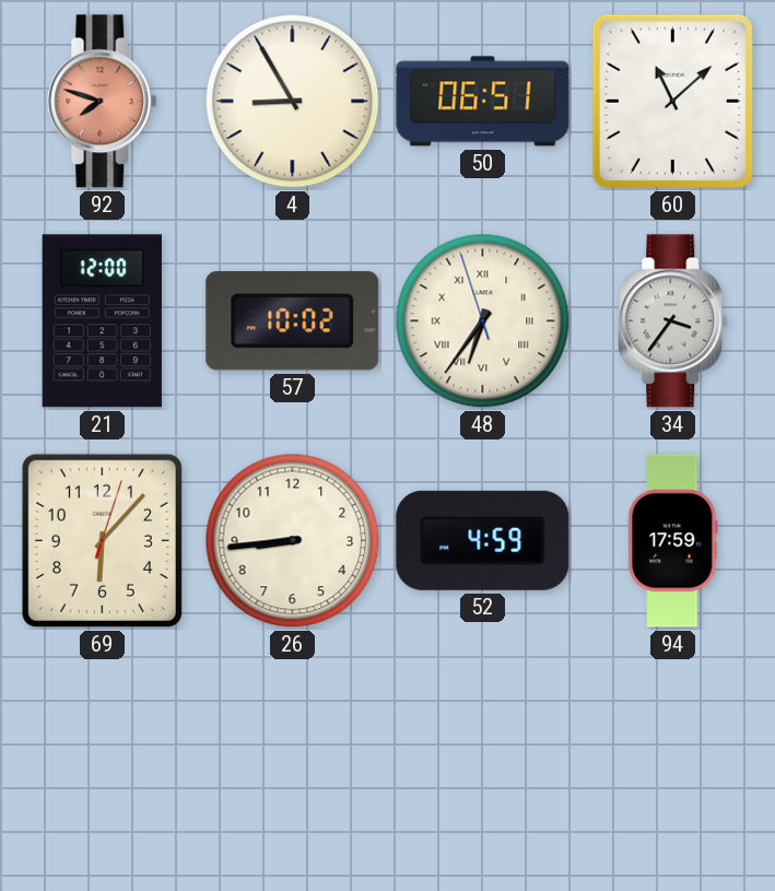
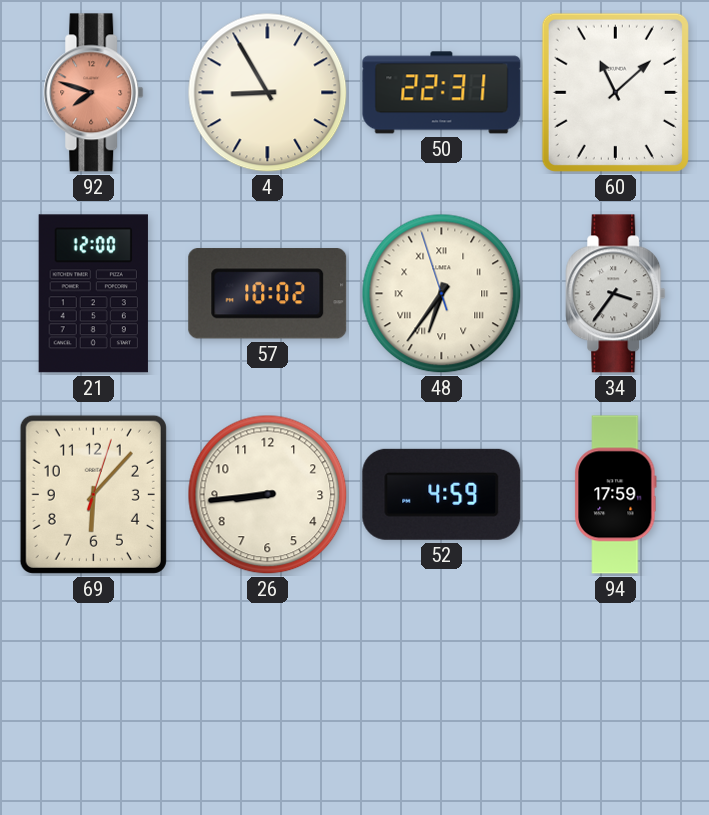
50: 06:51 -> 22:31
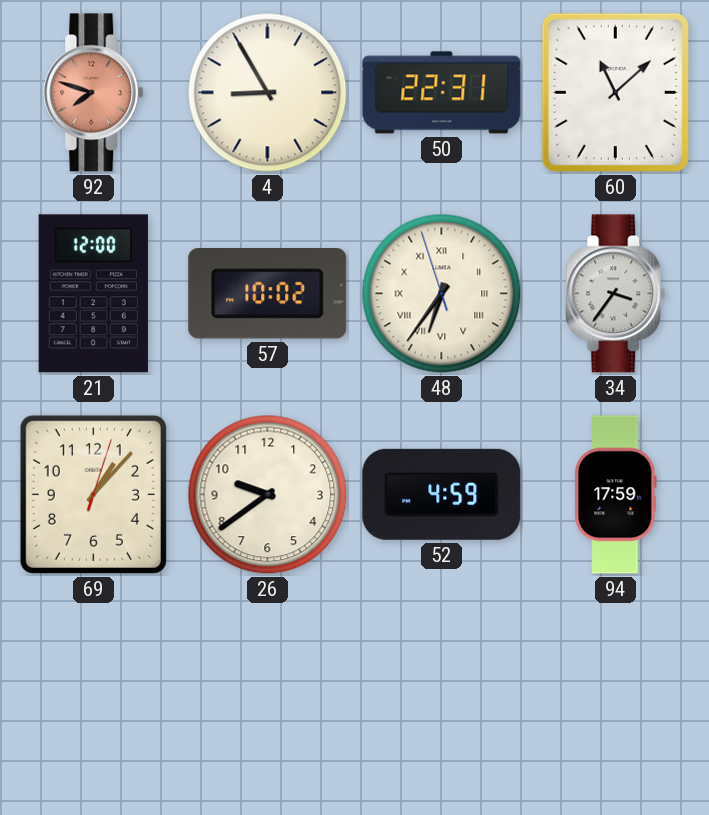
69: 6:07 -> 1:07
26: 8:44 -> 9:39
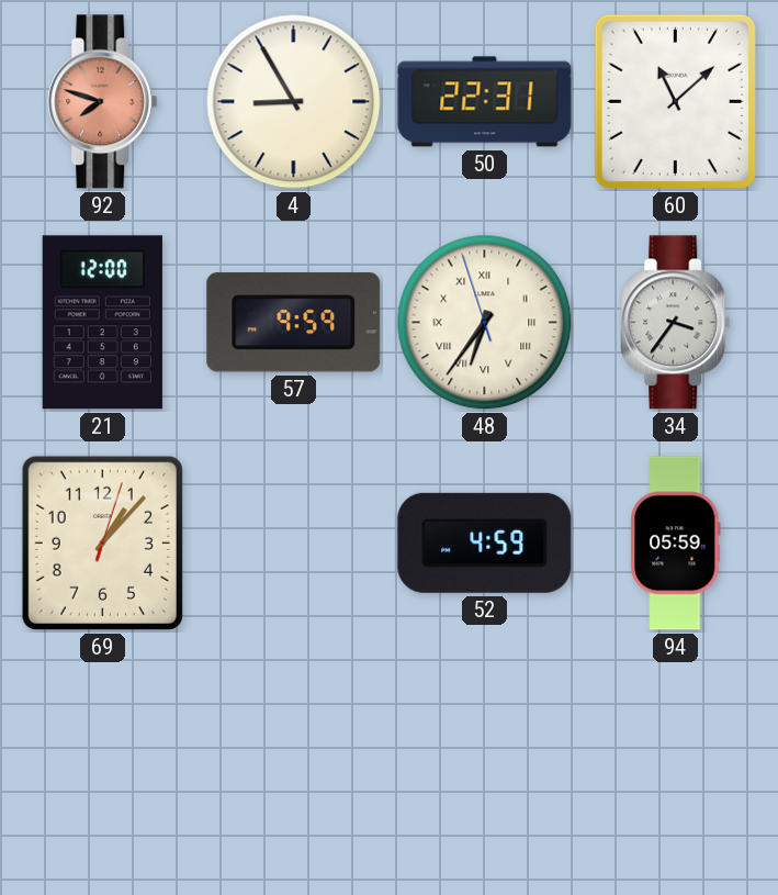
57: 10:02 -> 9:59
26: 9:39 -> none
94: 17:59 -> 05:59
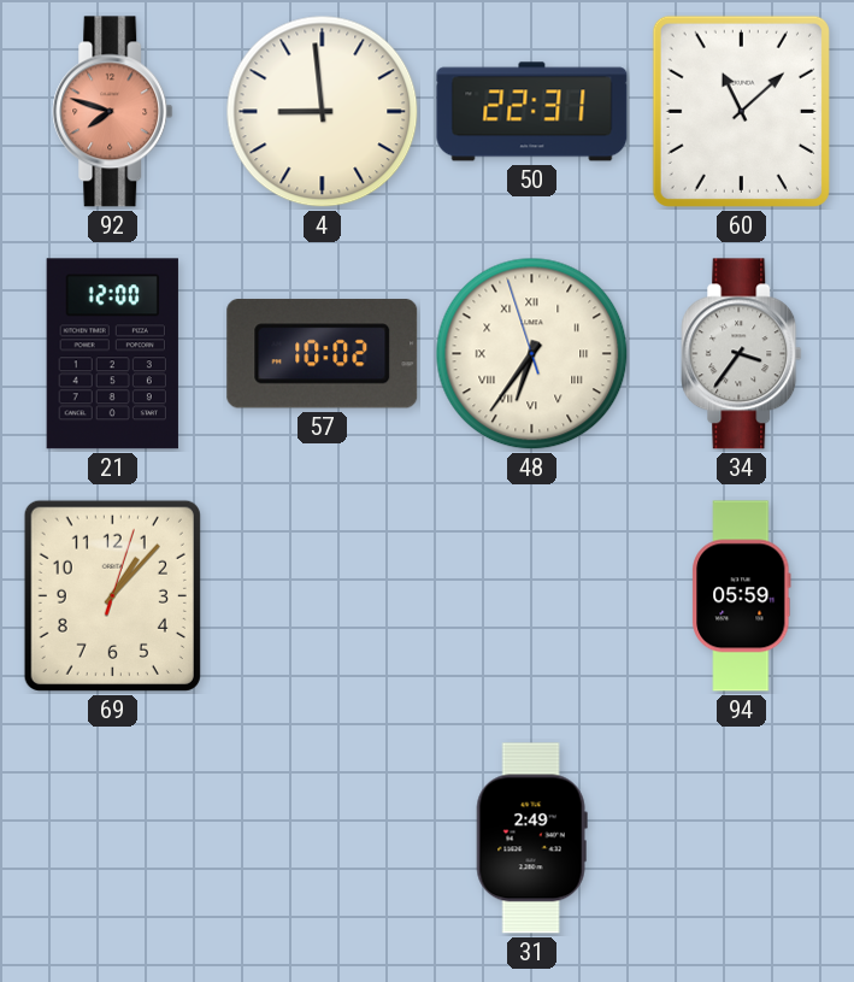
4: 8:55 -> 8:59
57: 9:59 -> 10:02
52: 4:59 -> none
31: none -> 2:49
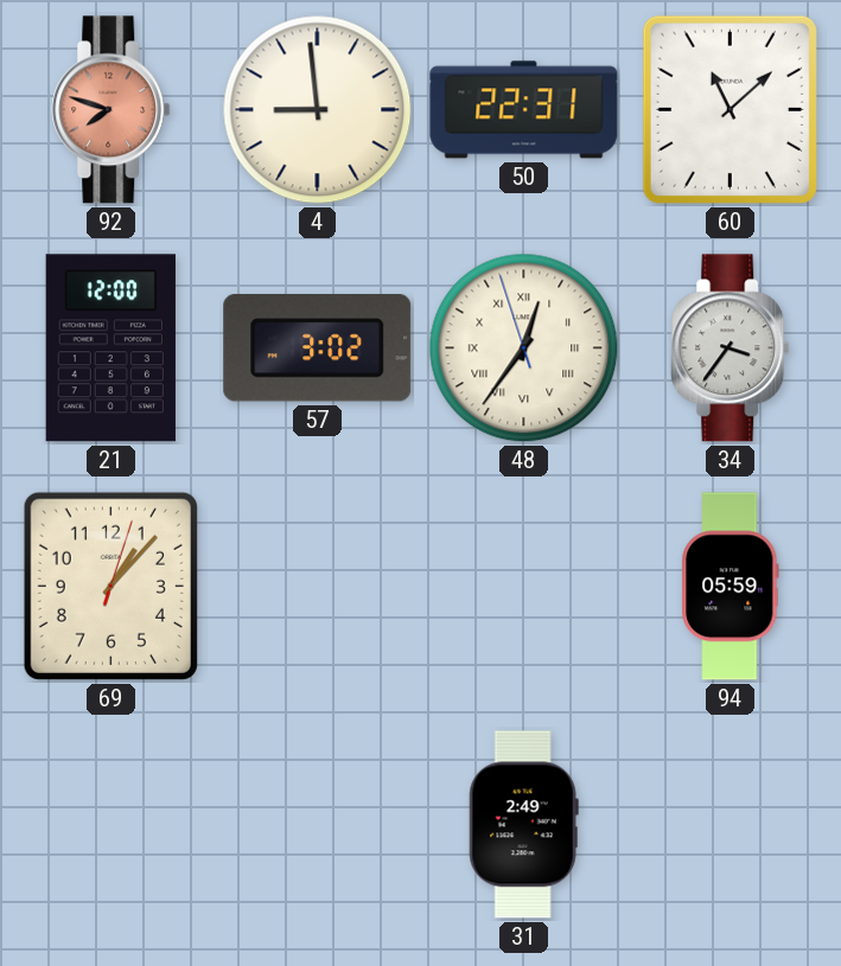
57: 10:02 -> 3:02
48: 6:35 -> 12:35
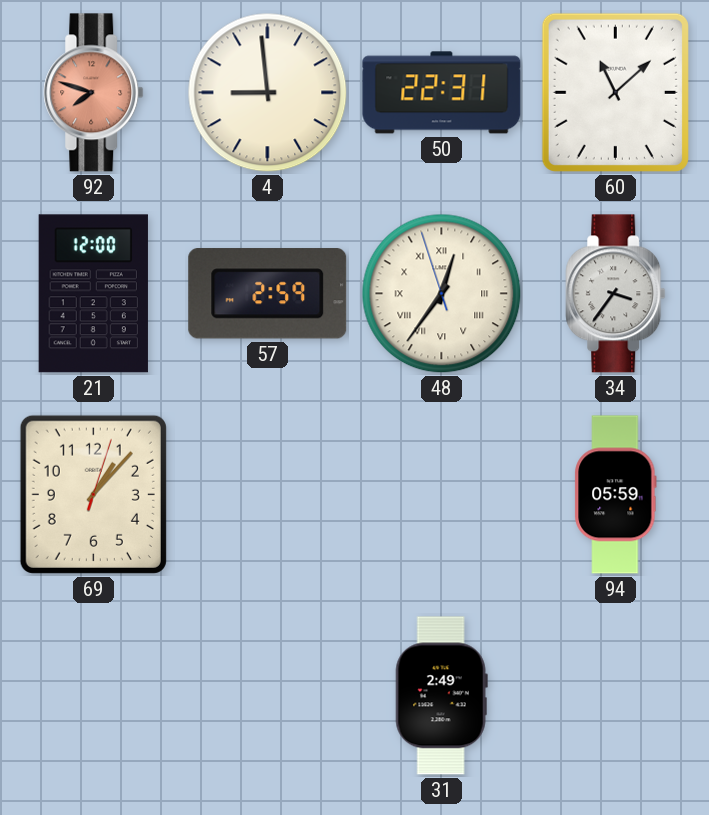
57: 3:02 -> 2:59
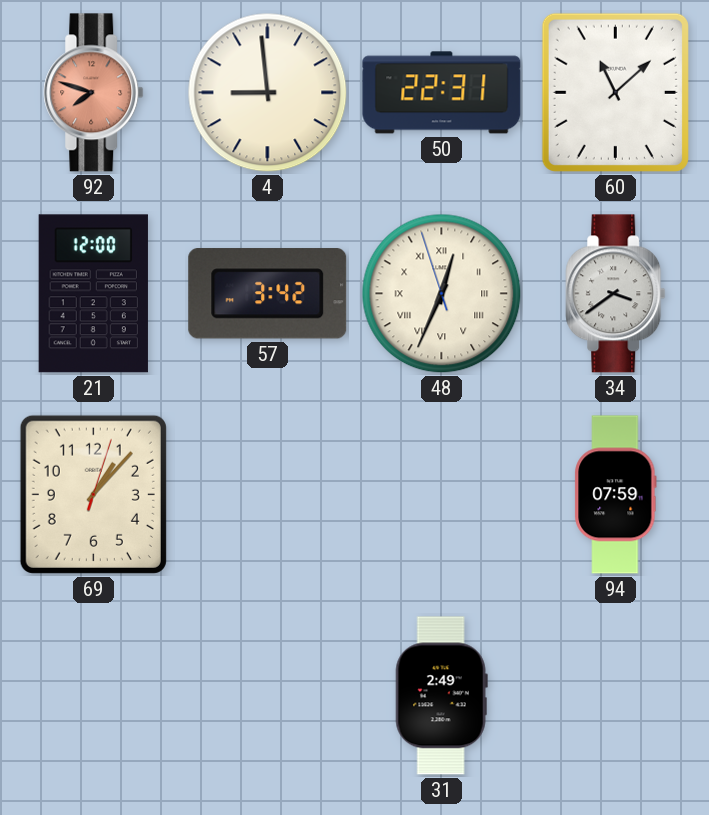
57: 2:59 -> 3:42
48: 12:35 -> 12:33
34: 3:36 -> 3:39
94: 05:59 -> 07:59
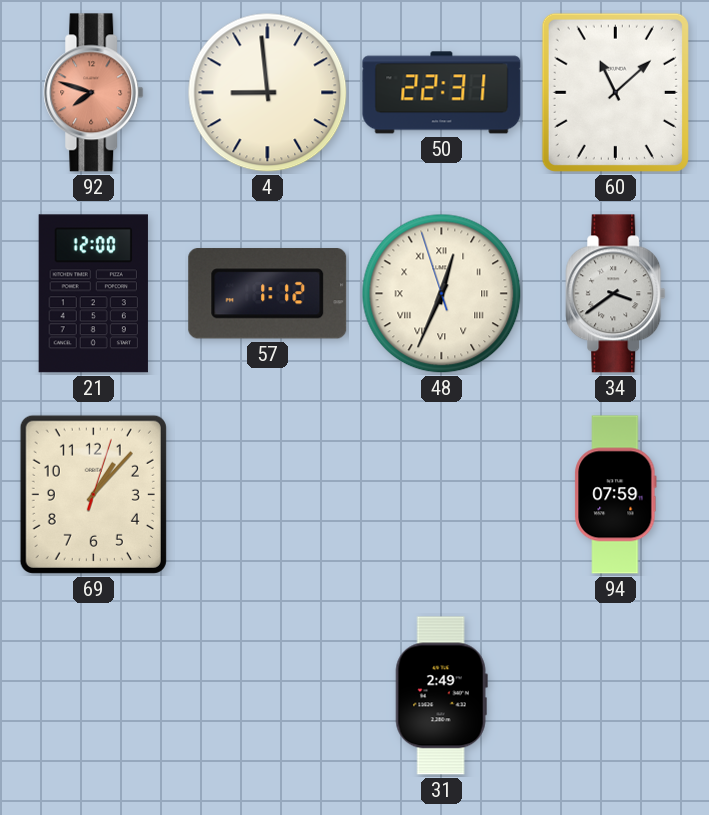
57: 3:42 -> 1:12
